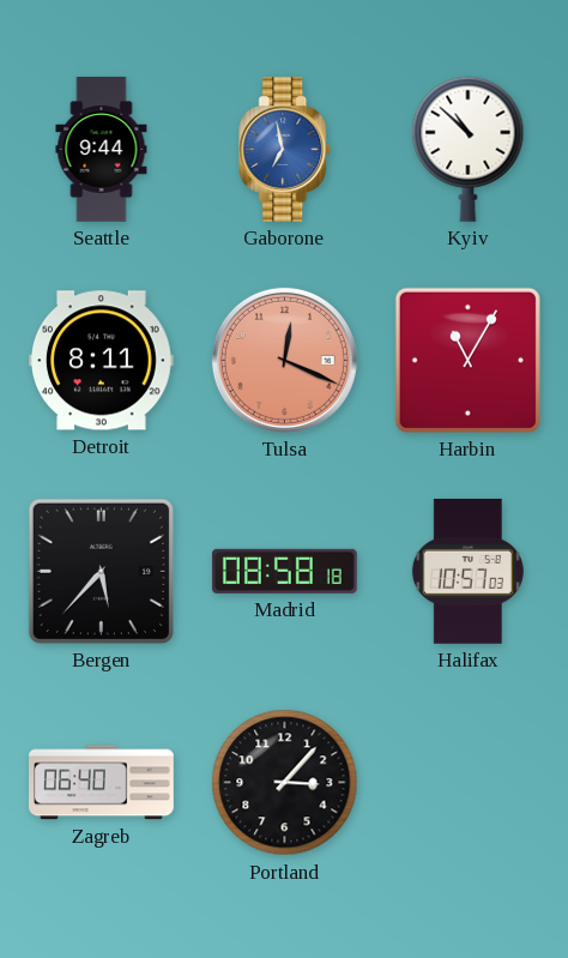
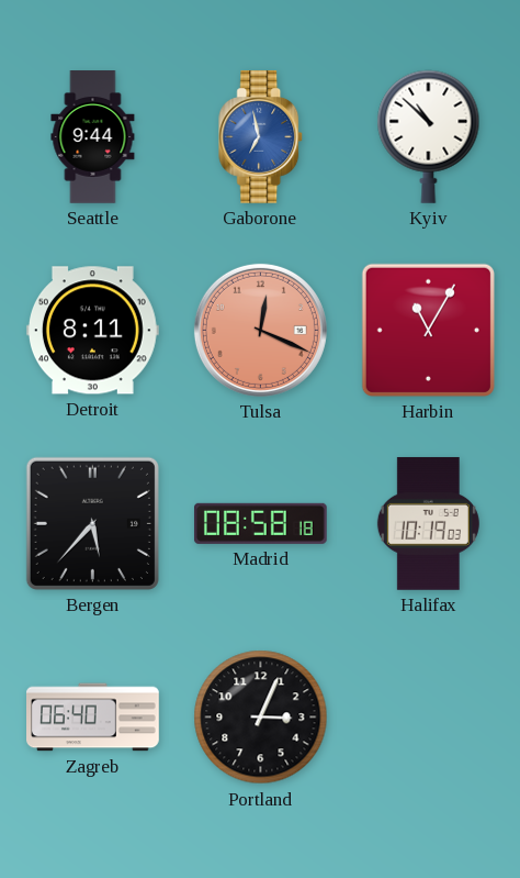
Halifax: 10:57 -> 10:19
Portland: 3:07 -> 3:04
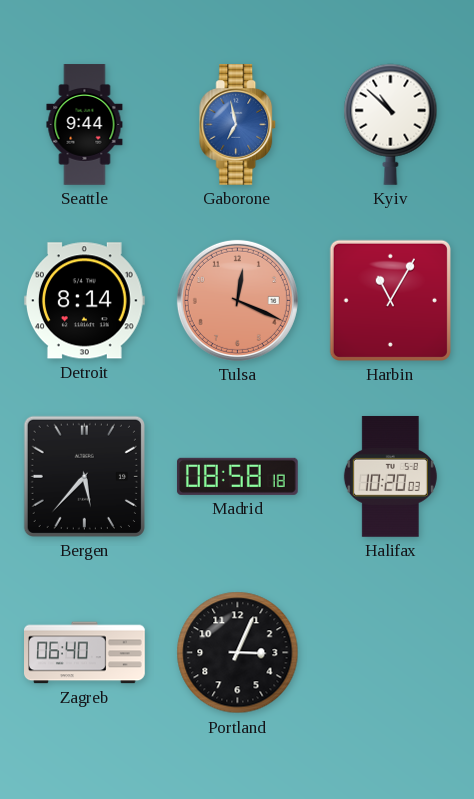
Detroit: 8:11 -> 8:14
Halifax: 10:19 -> 10:20
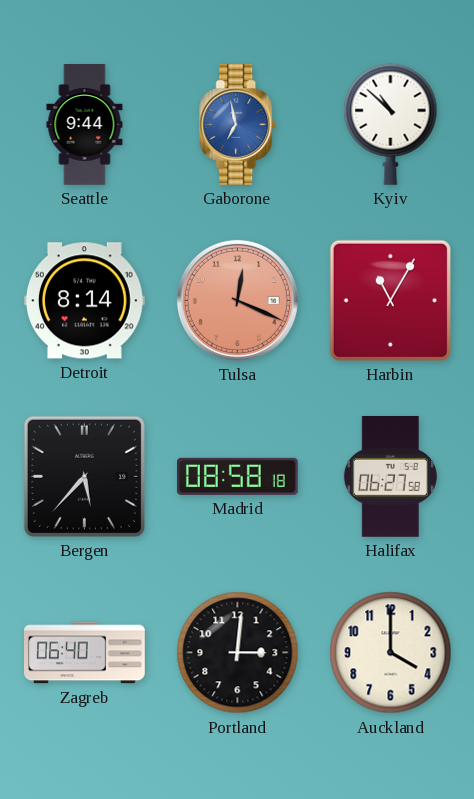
Halifax: 10:20 -> 06:27
Portland: 3:04 -> 3:01
Auckland: none -> 4:00
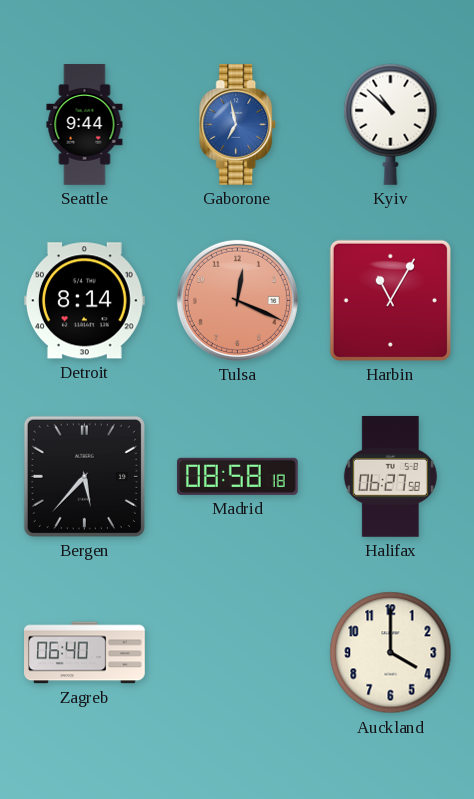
Portland: 3:01 -> none
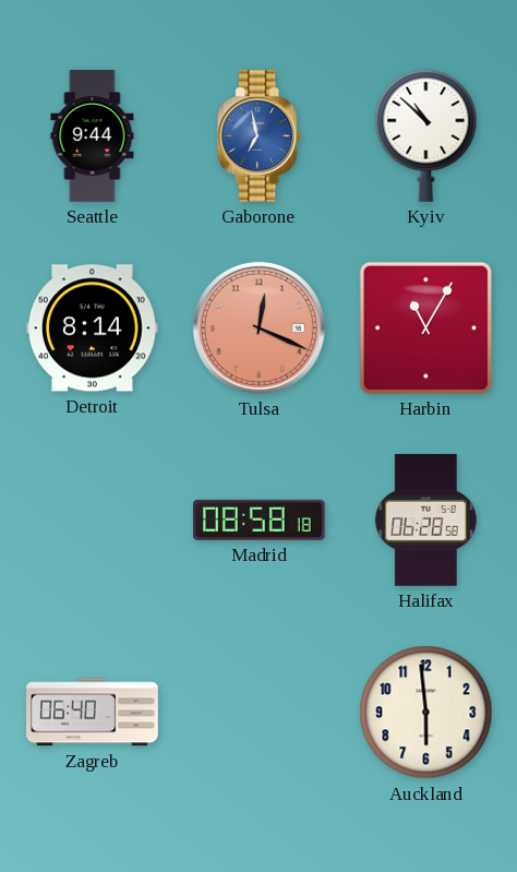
Bergen: 5:37 -> none
Halifax: 06:27 -> 06:28
Auckland: 4:00 -> 5:59
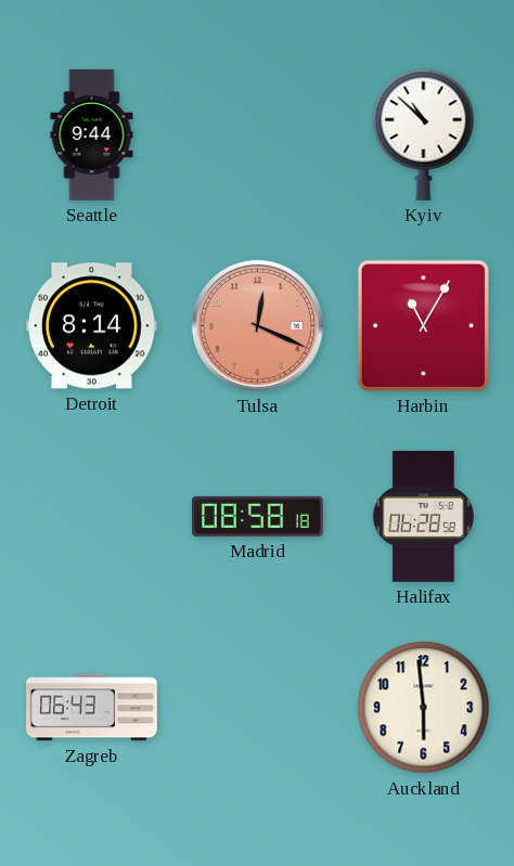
Gaborone: 6:58 -> none
Zagreb: 06:40 -> 06:43
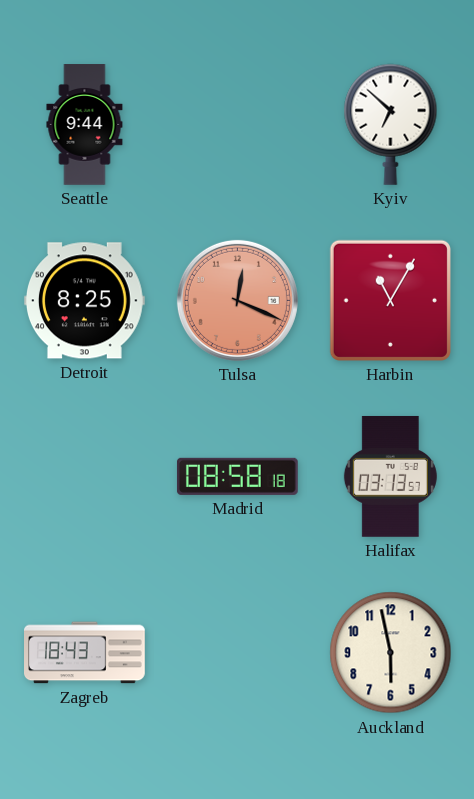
Kyiv: 10:52 -> 6:52
Detroit: 8:14 -> 8:25
Halifax: 06:28 -> 03:13
Zagreb: 06:43 -> 18:43
Auckland: 5:59 -> 5:58
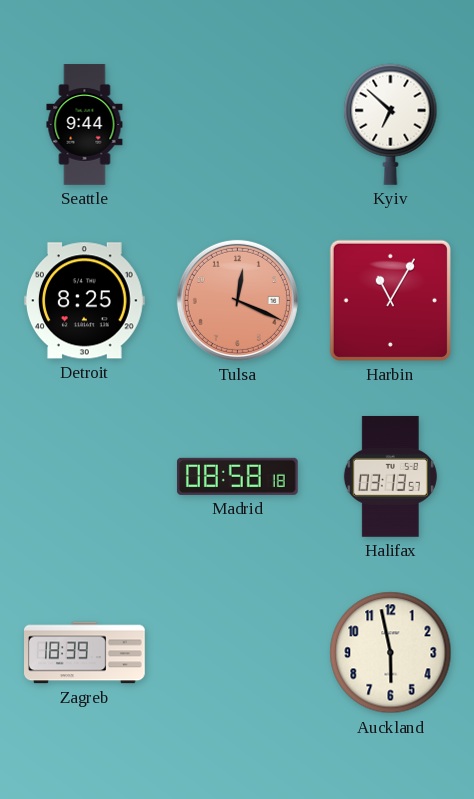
Zagreb: 18:43 -> 18:39
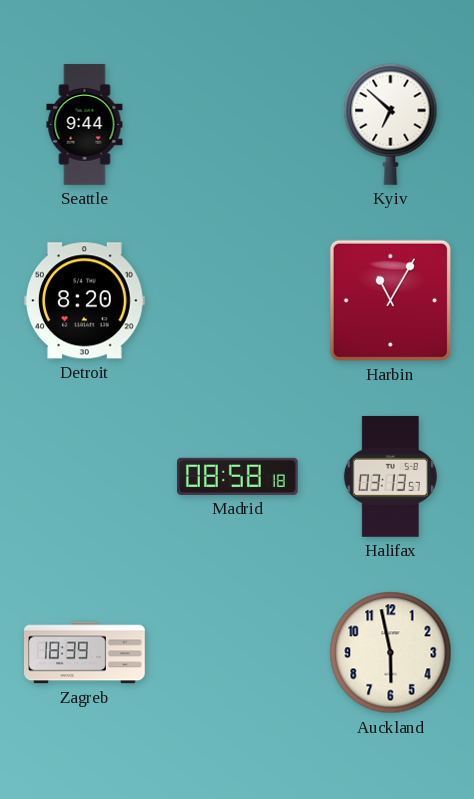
Detroit: 8:25 -> 8:20
Tulsa: 12:19 -> none
